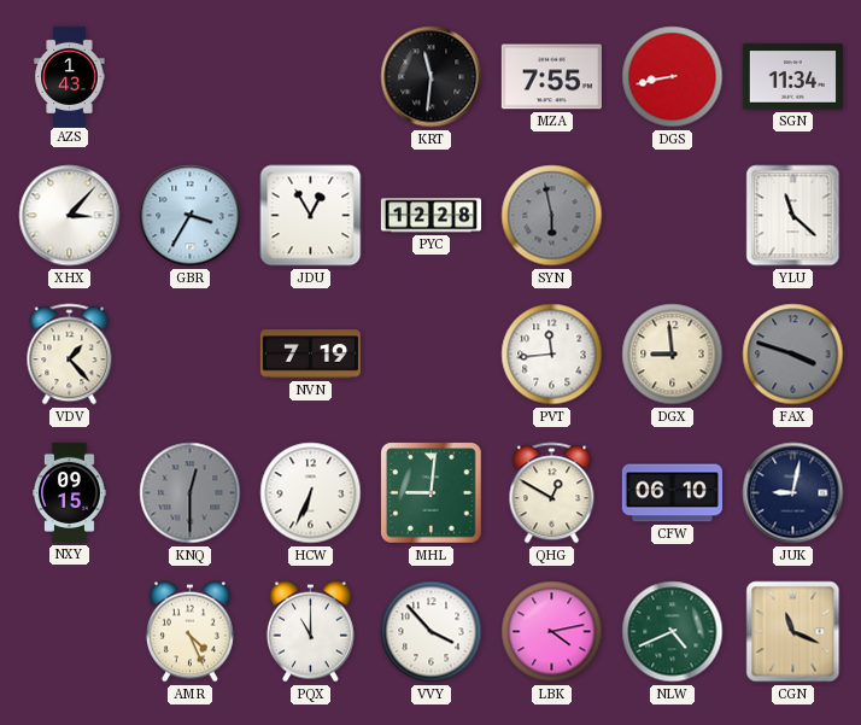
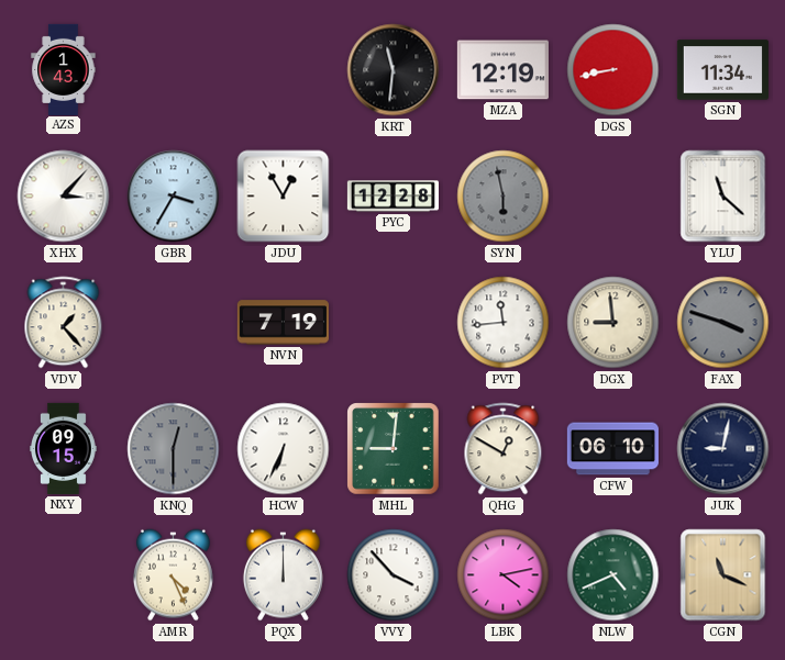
MZA: 7:55 -> 12:19
PQX: 11:00 -> 12:00
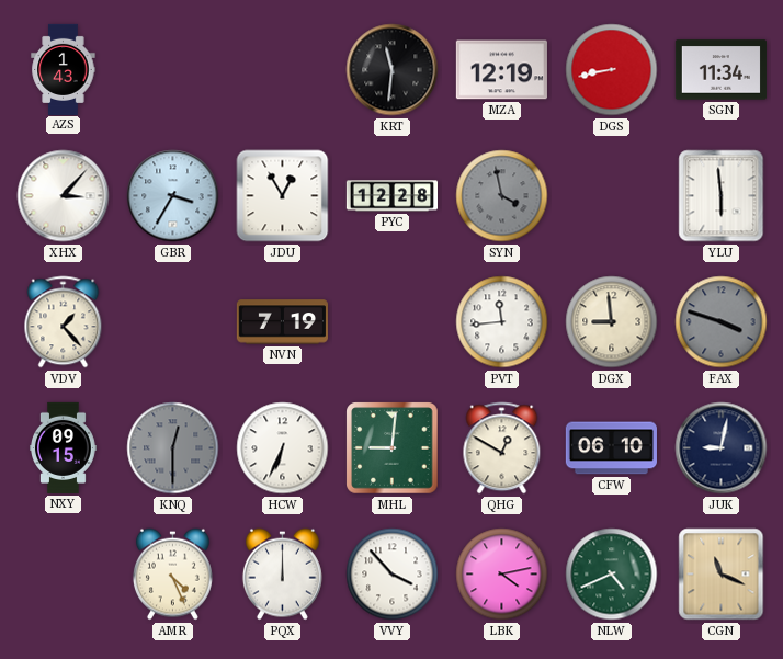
SYN: 5:58 -> 3:58
YLU: 11:22 -> 5:59
